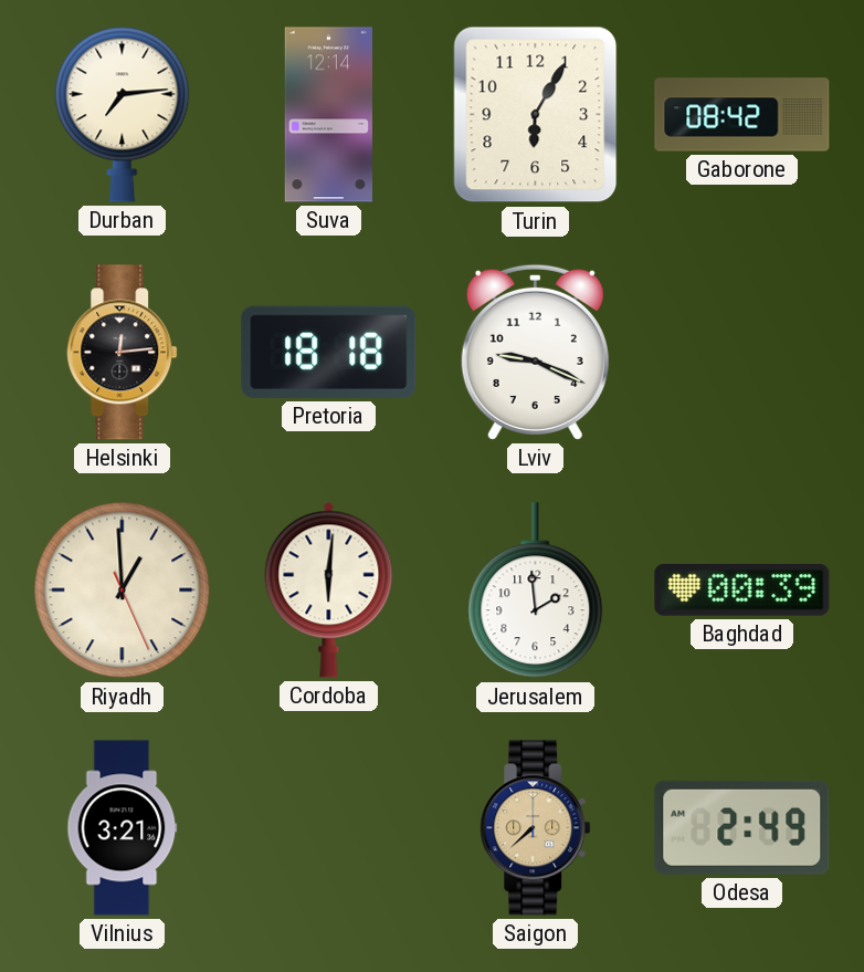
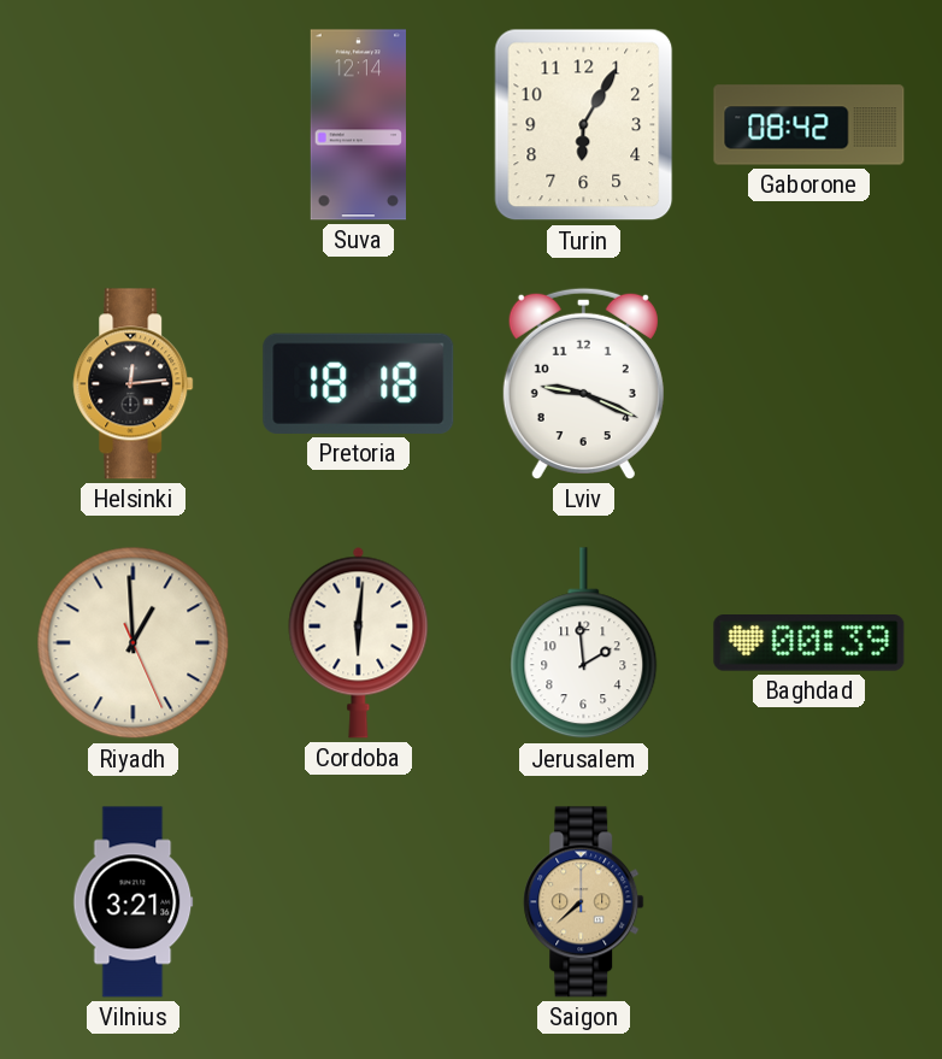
Durban: 7:14 -> none
Odesa: 2:49 -> none
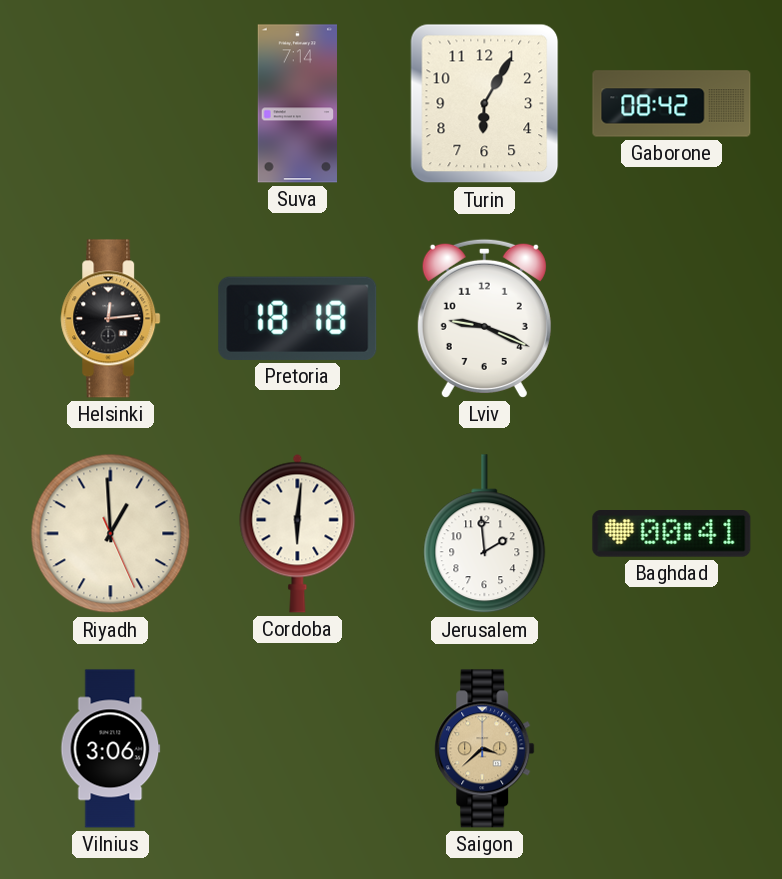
Suva: 12:14 -> 7:14
Baghdad: 00:39 -> 00:41
Vilnius: 3:21 -> 3:06
Saigon: 7:38 -> 3:38
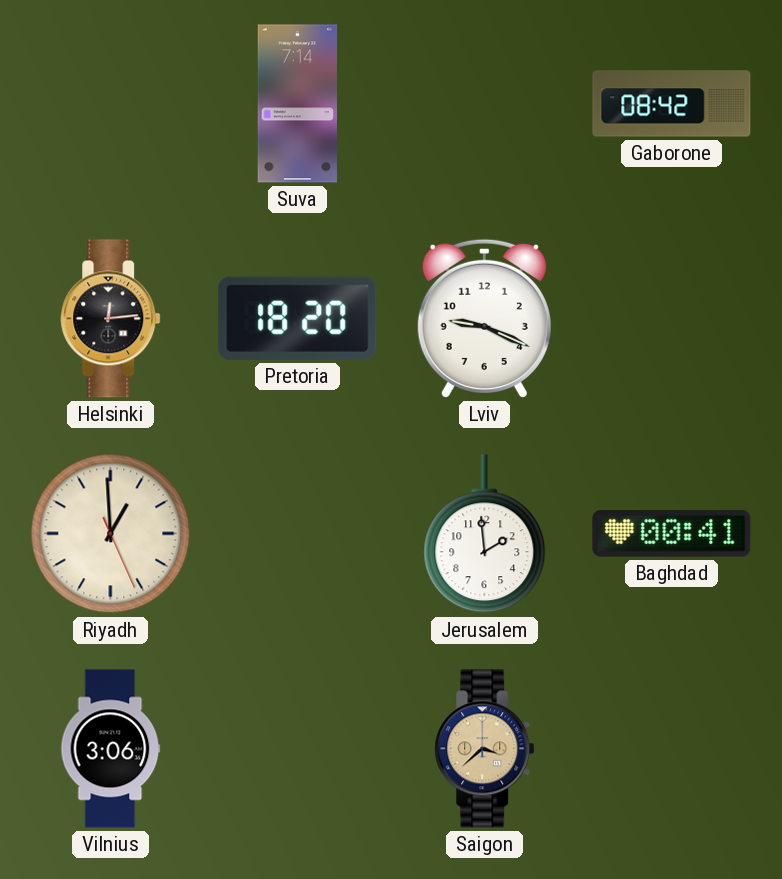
Turin: 6:05 -> none
Pretoria: 18:18 -> 18:20
Cordoba: 6:01 -> none
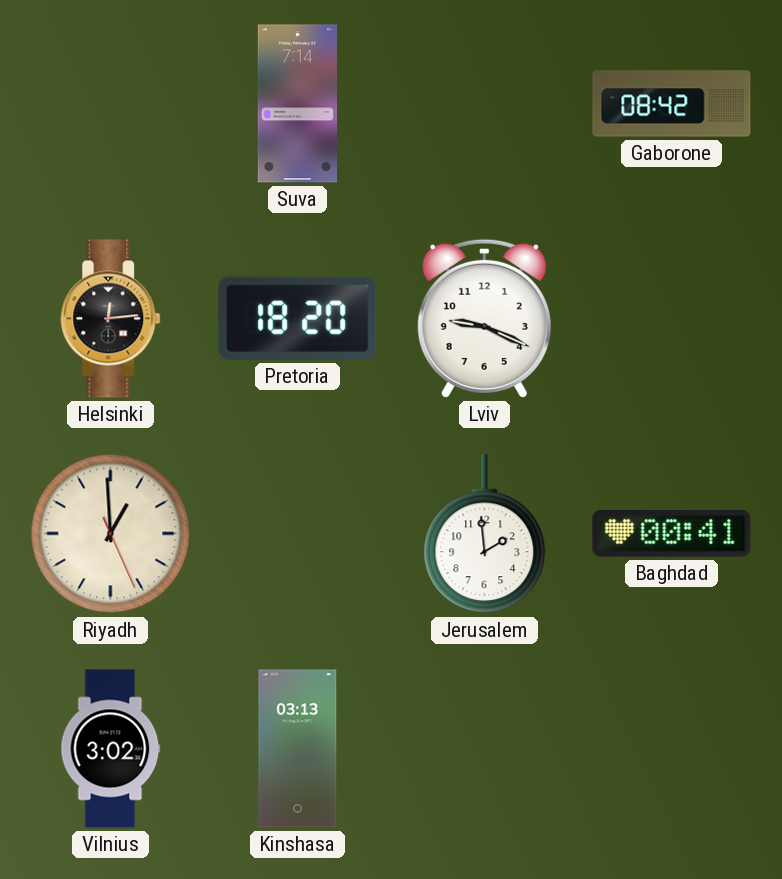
Vilnius: 3:06 -> 3:02
Kinshasa: none -> 03:13
Saigon: 3:38 -> none
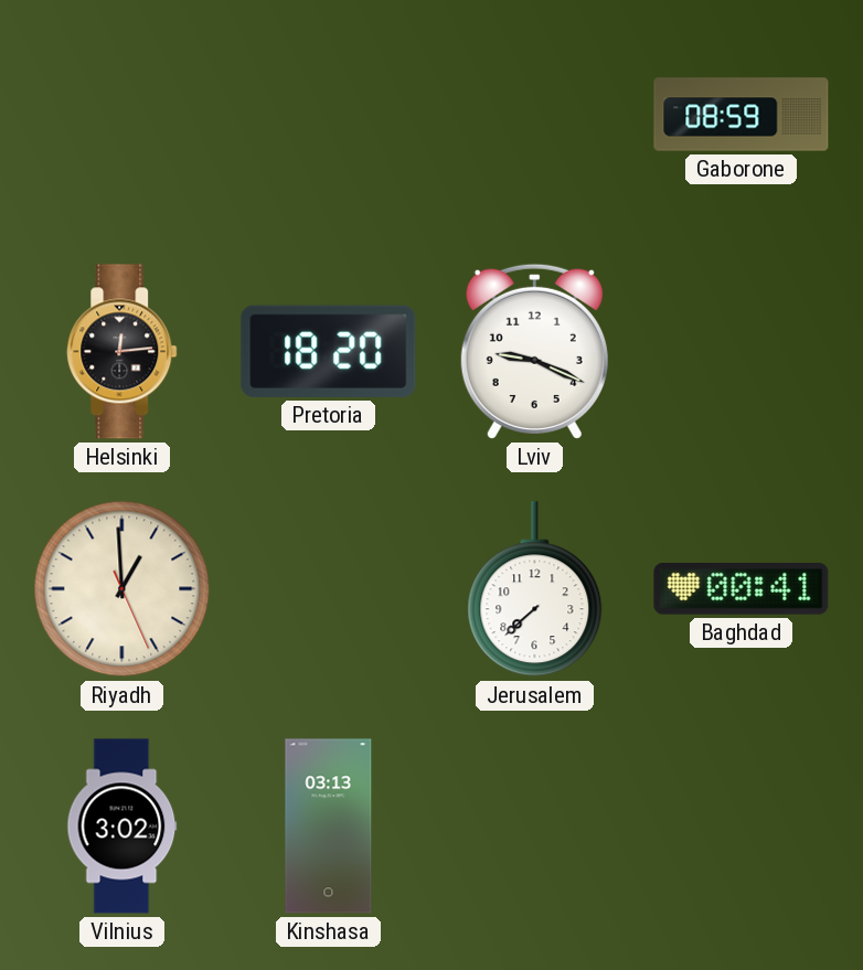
Suva: 7:14 -> none
Gaborone: 08:42 -> 08:59
Jerusalem: 1:59 -> 7:38
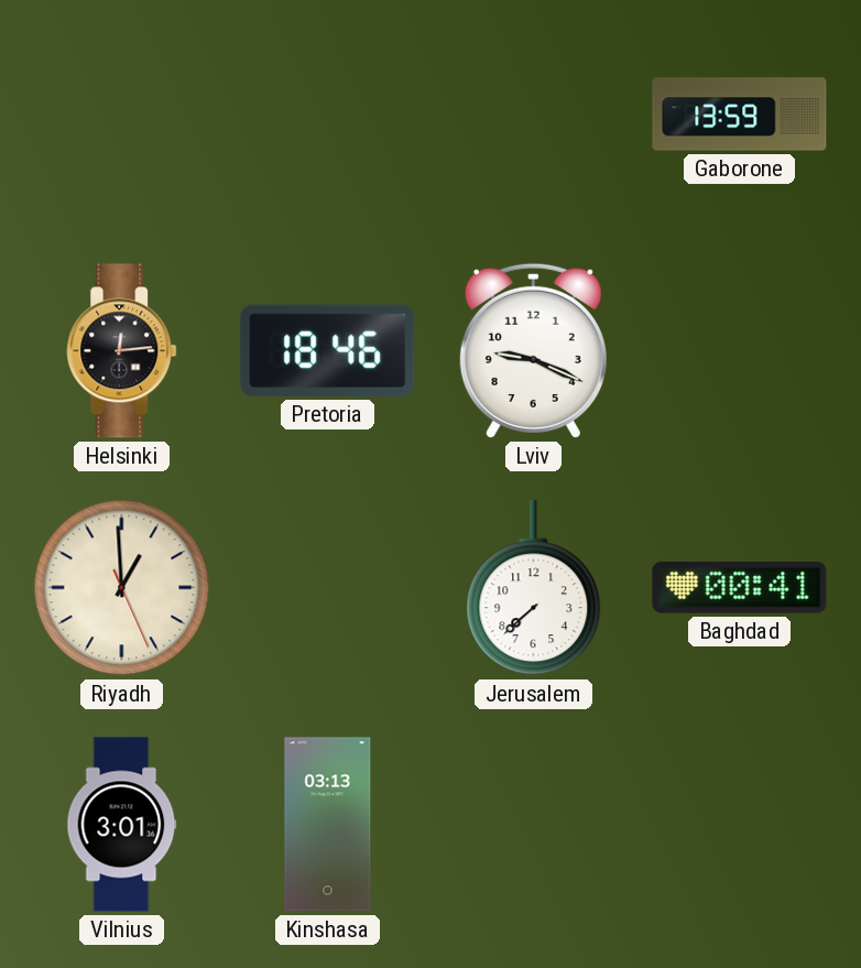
Gaborone: 08:59 -> 13:59
Pretoria: 18:20 -> 18:46
Vilnius: 3:02 -> 3:01
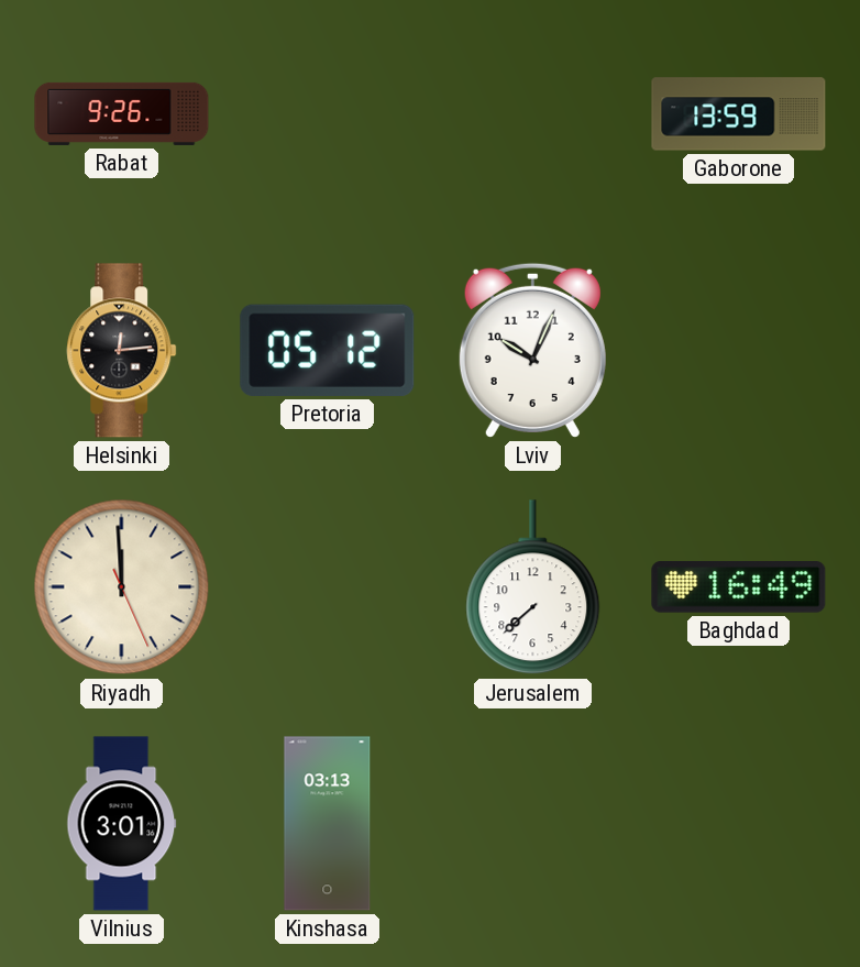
Rabat: none -> 9:26
Pretoria: 18:46 -> 05:12
Lviv: 9:19 -> 10:04
Riyadh: 12:59 -> 11:59
Baghdad: 00:41 -> 16:49
